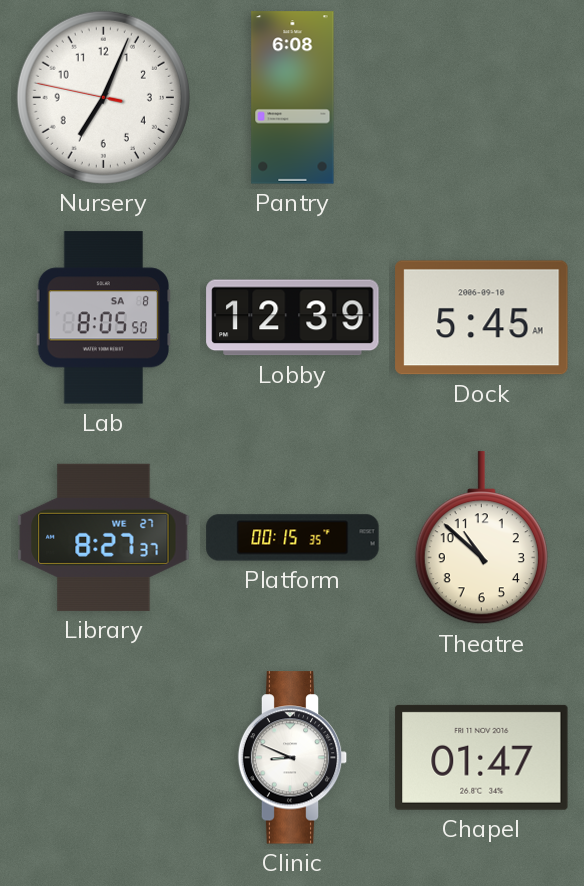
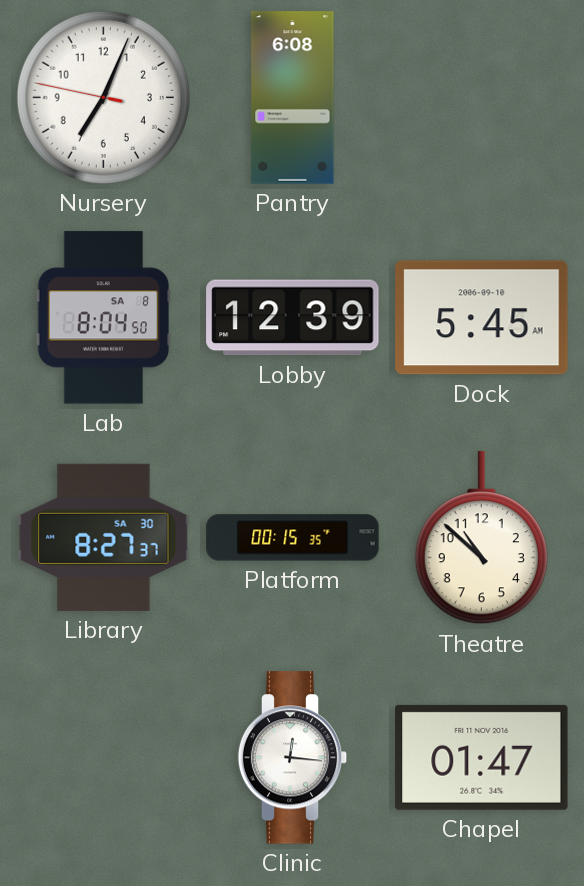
Lab: 8:05 -> 8:04
Library date: WE 27 -> SA 30
Clinic: 8:49 -> 12:16
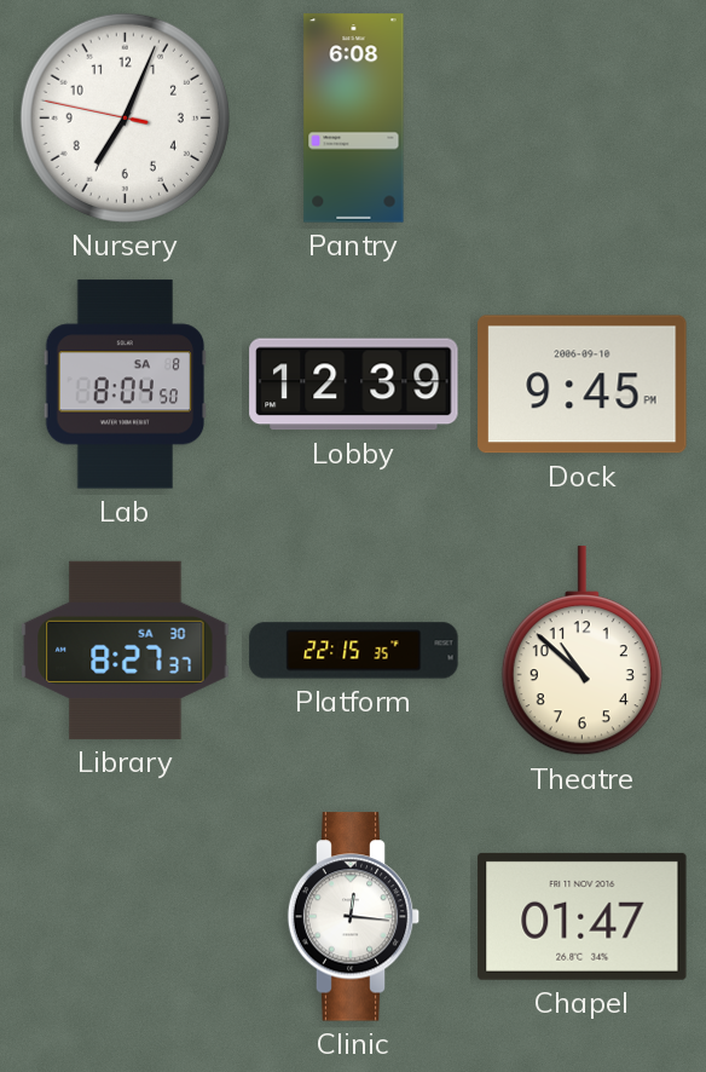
Dock: 5:45 -> 9:45
Platform: 00:15 -> 22:15
